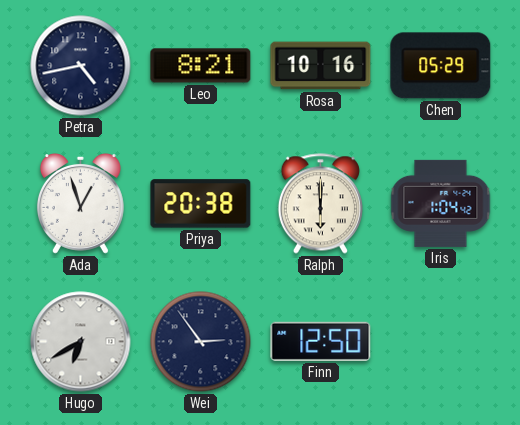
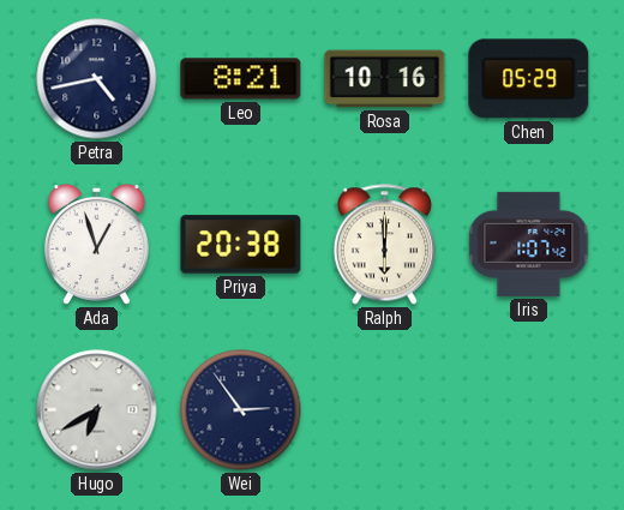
Iris: 1:04 -> 1:07
Finn: 12:50 -> none
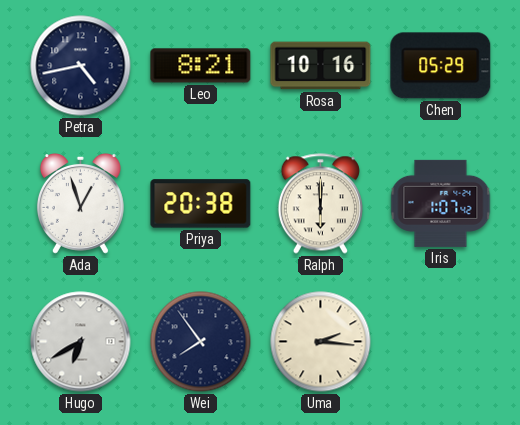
Wei: 2:54 -> 7:54
Uma: none -> 2:16
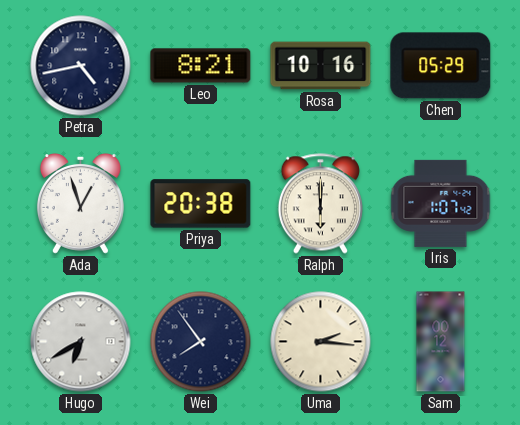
Sam: none -> 00:12
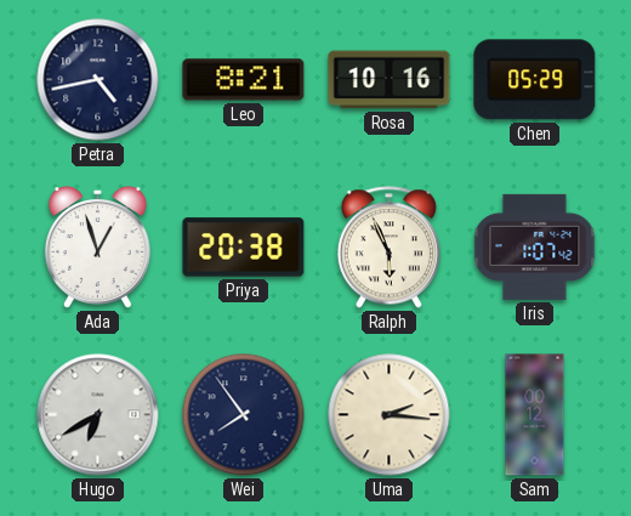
Ralph: 6:00 -> 5:56
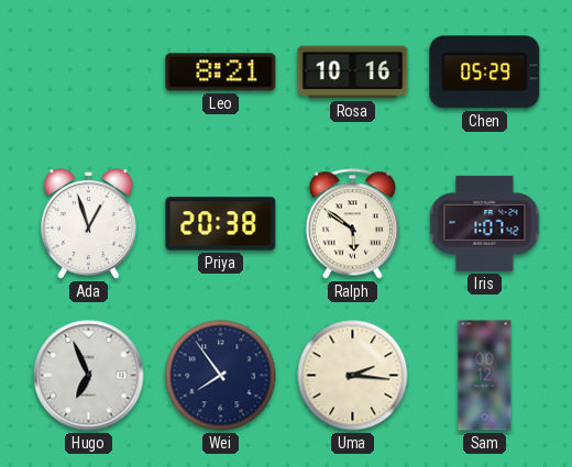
Petra: 4:43 -> none
Ralph: 5:56 -> 5:51
Hugo: 6:40 -> 6:56
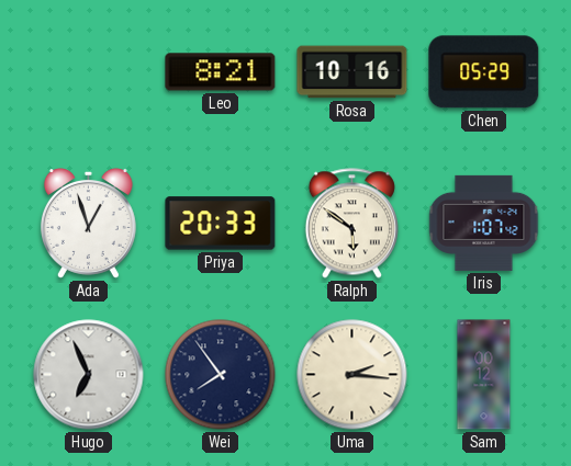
Priya: 20:38 -> 20:33
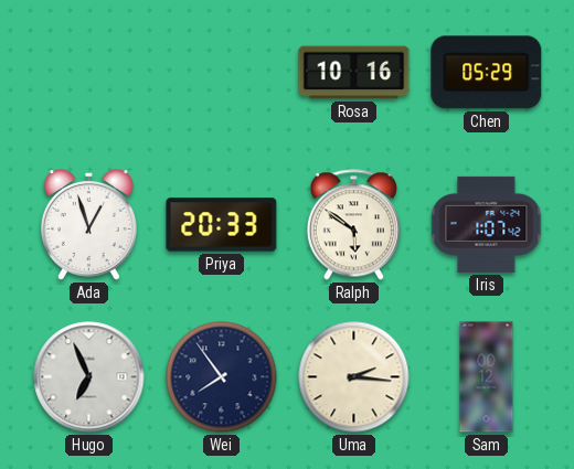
Leo: 8:21 -> none
